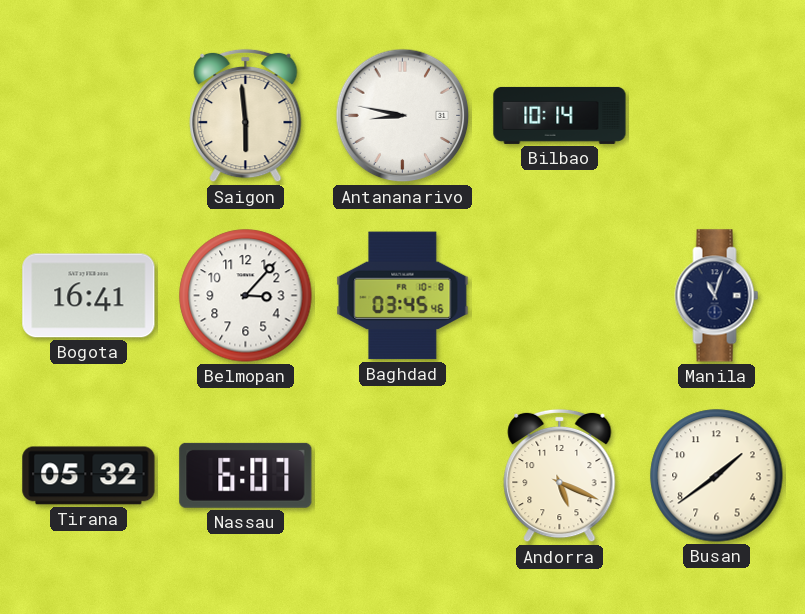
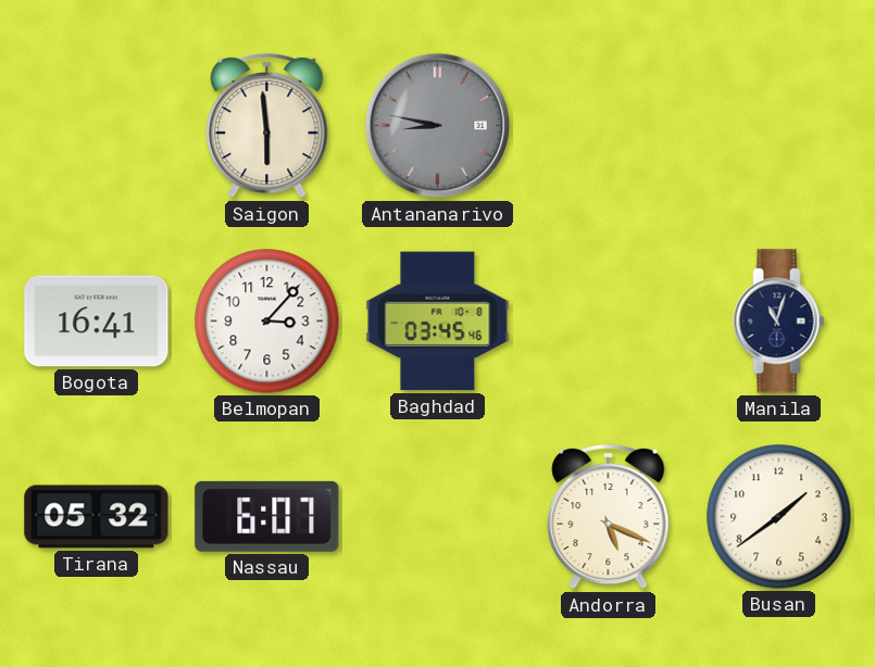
Antananarivo dial: white -> grey
Bilbao: 10:14 -> none
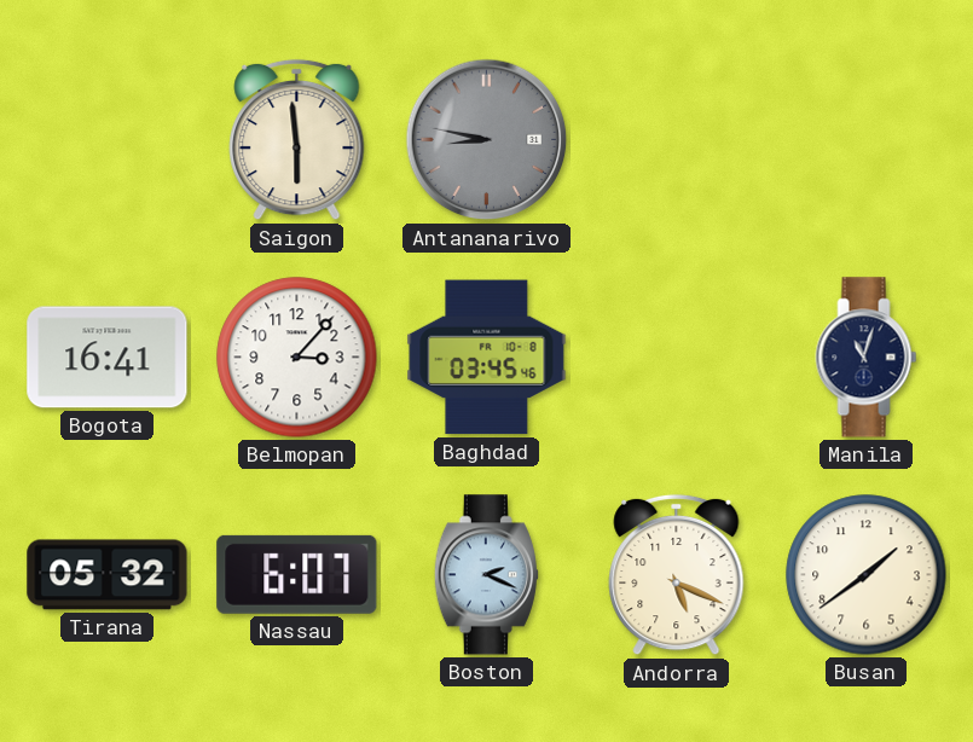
Boston: none -> 2:19
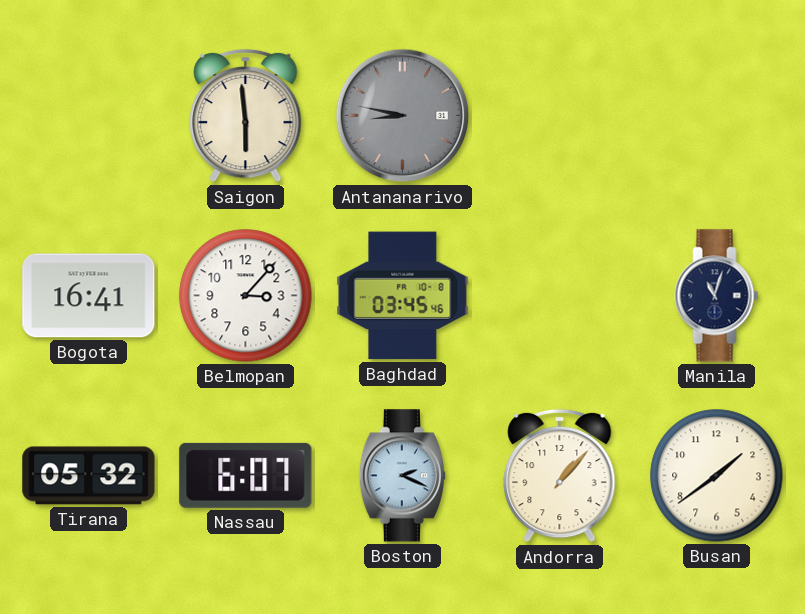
Andorra: 5:19 -> 1:07
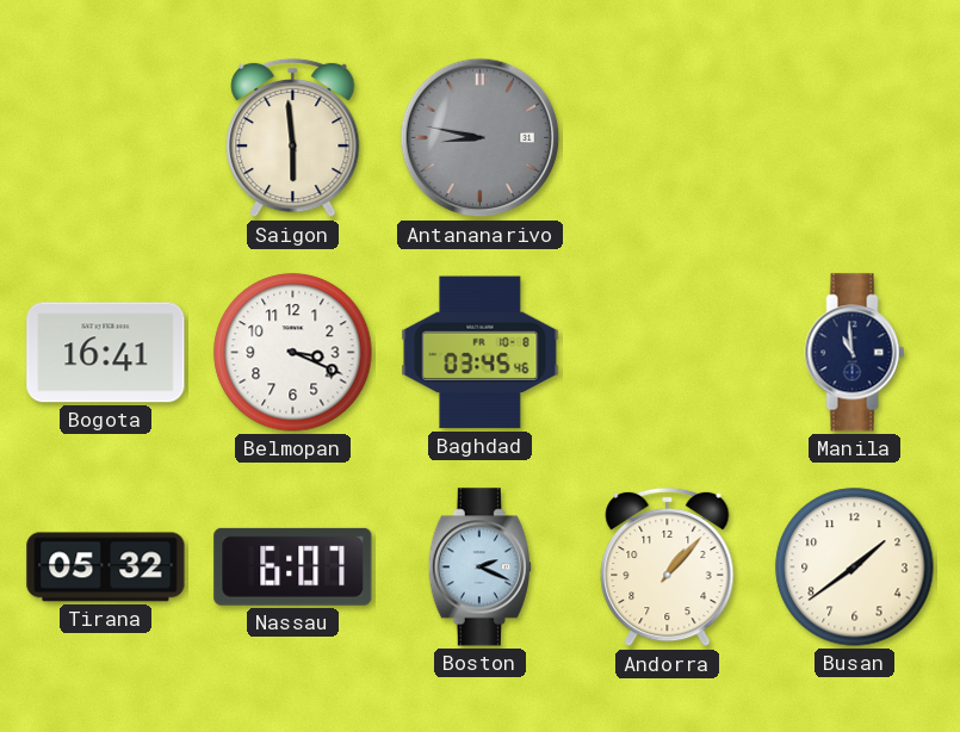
Belmopan: 3:07 -> 3:19
Manila: 11:03 -> 10:59
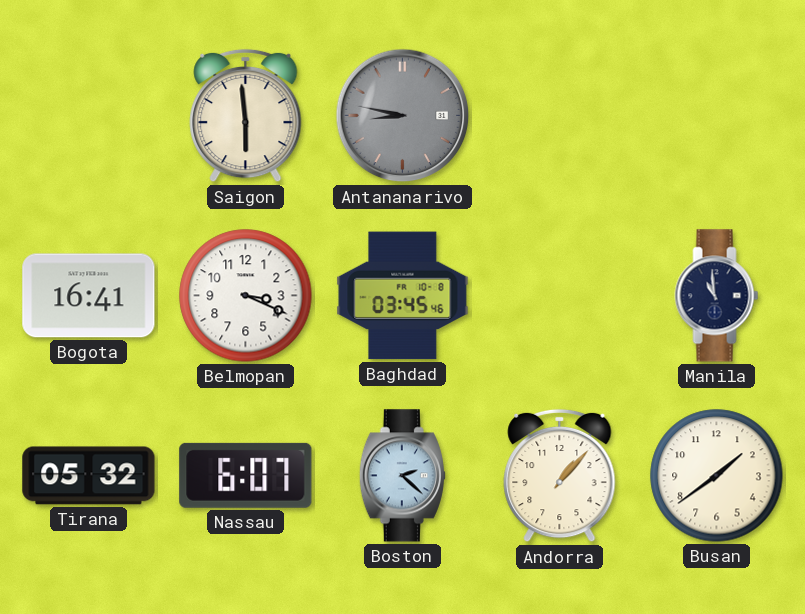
Boston: 2:19 -> 2:22
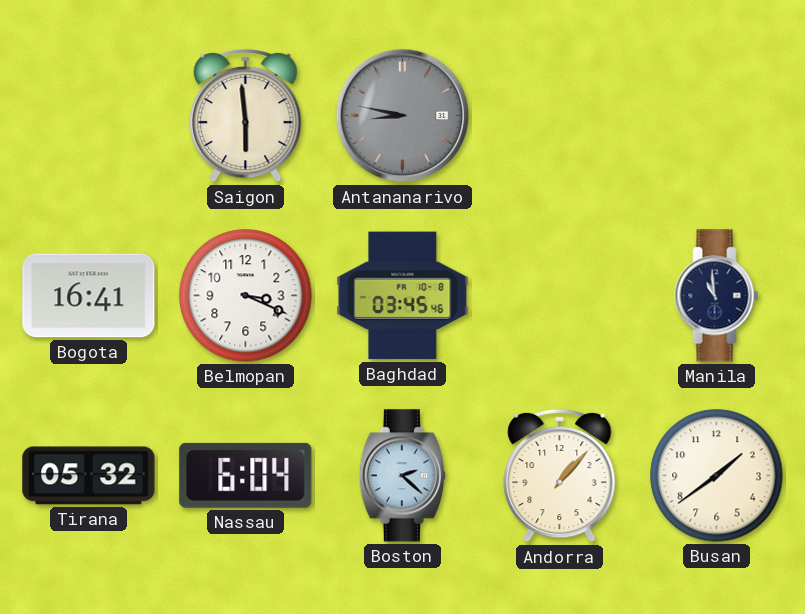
Nassau: 6:07 -> 6:04
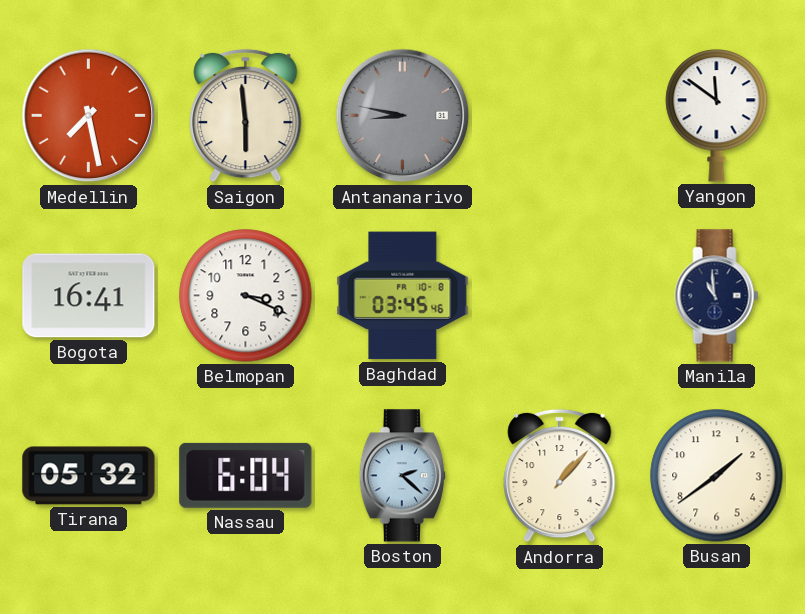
Medellin: none -> 7:28
Yangon: none -> 11:51
